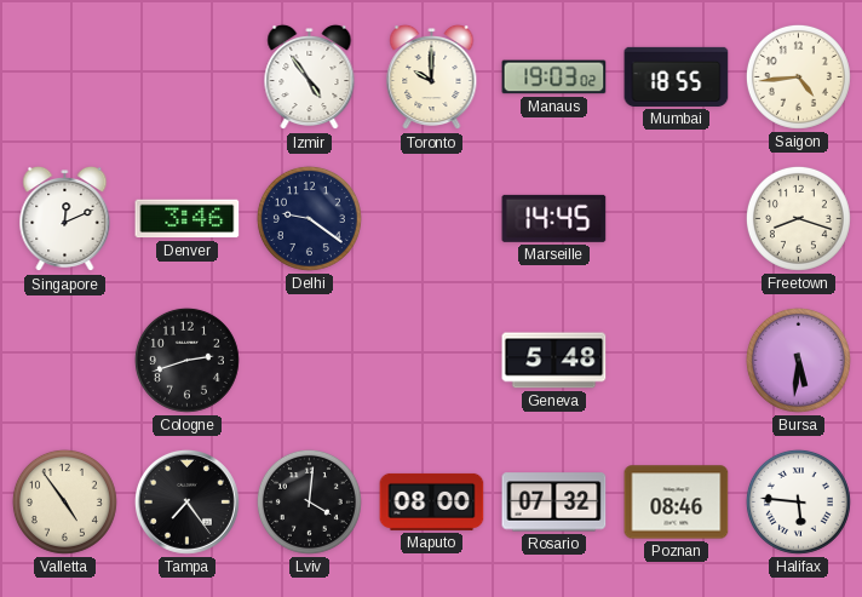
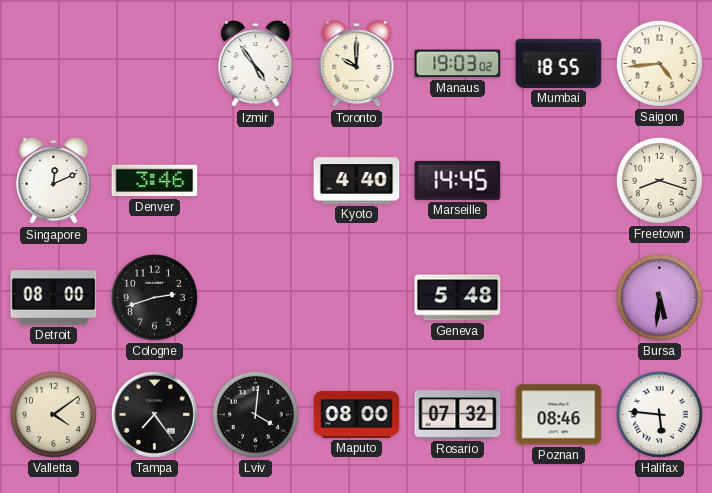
Delhi: 9:21 -> none
Kyoto: none -> 4:40
Detroit: none -> 08:00
Valletta: 4:54 -> 4:09
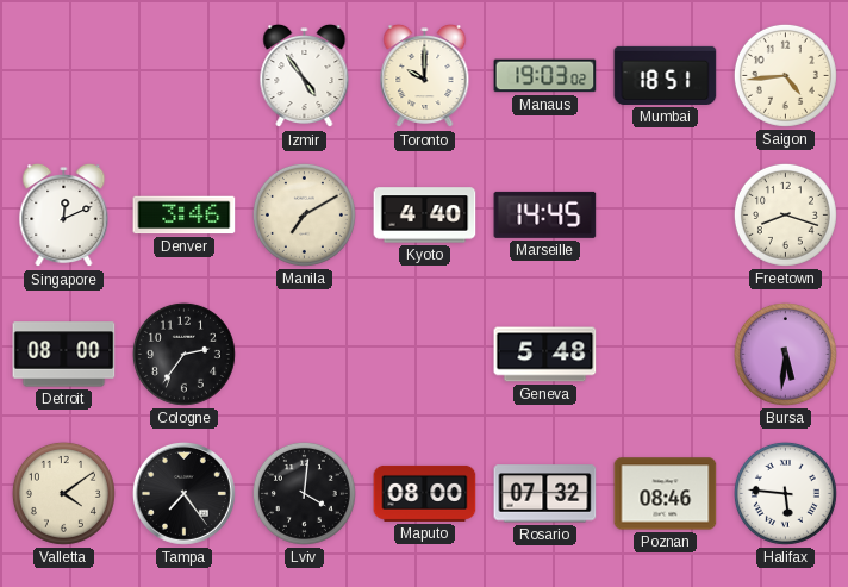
Mumbai: 18:55 -> 18:51
Manila: none -> 7:10
Cologne: 2:42 -> 2:36
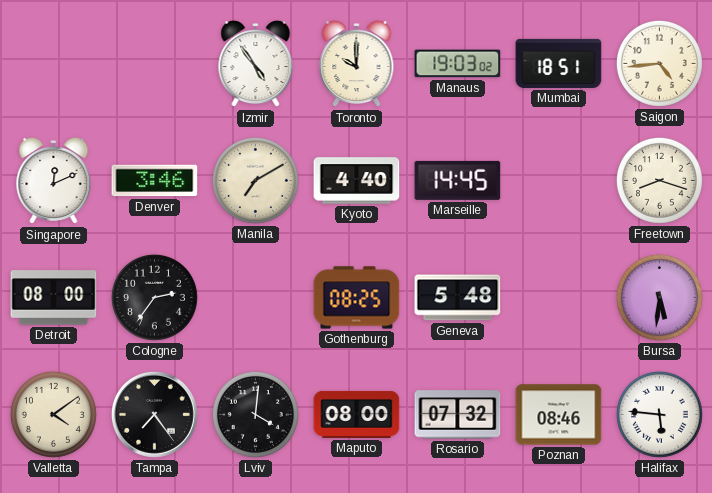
Gothenburg: none -> 08:25
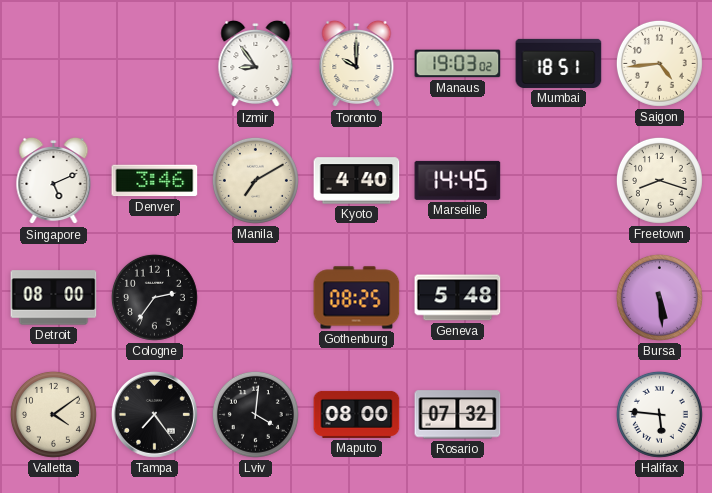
Izmir: 4:54 -> 8:54
Singapore: 12:11 -> 5:11
Bursa: 5:31 -> 5:29
Poznan: 08:46 -> none
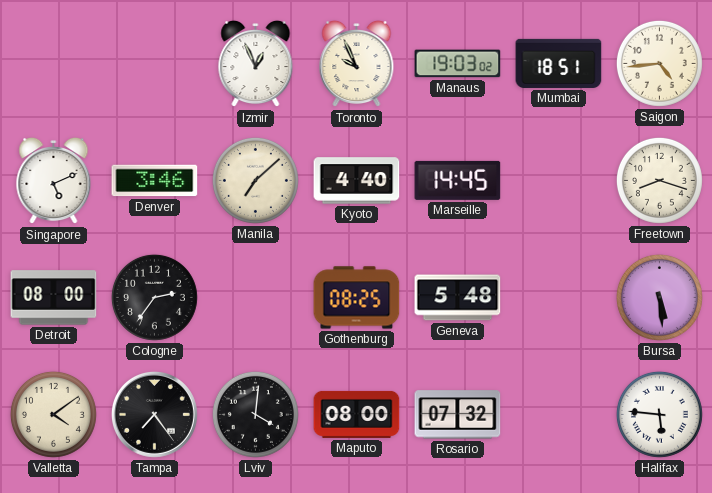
Izmir: 8:54 -> 12:56
Toronto: 10:00 -> 9:56
Manila: 7:10 -> 7:08
